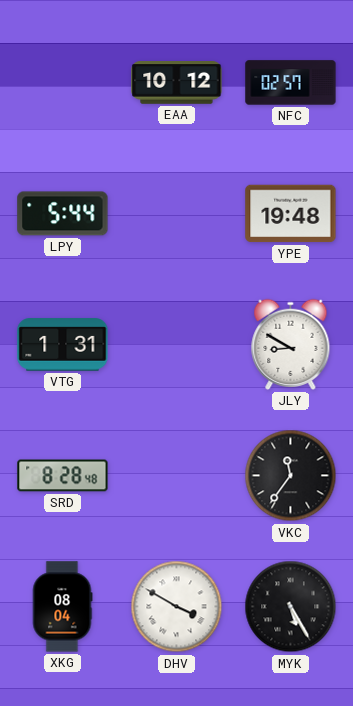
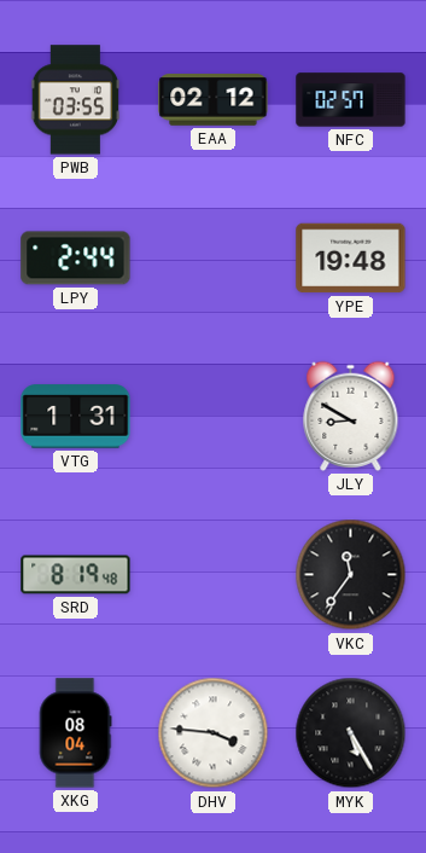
PWB: none -> 03:55
EAA: 10:12 -> 02:12
LPY: 5:44 -> 2:44
SRD: 8:28 -> 8:19
DHV: 3:50 -> 3:46
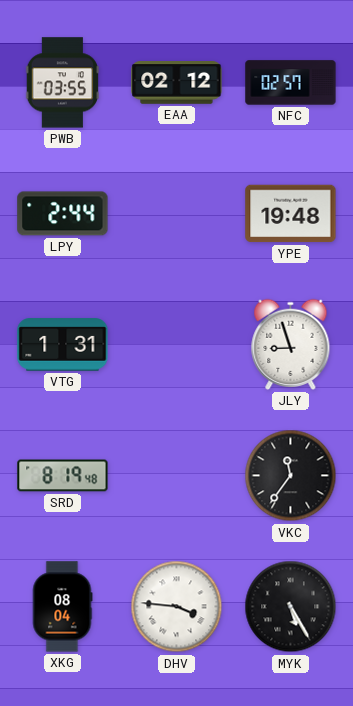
JLY: 8:50 -> 8:57
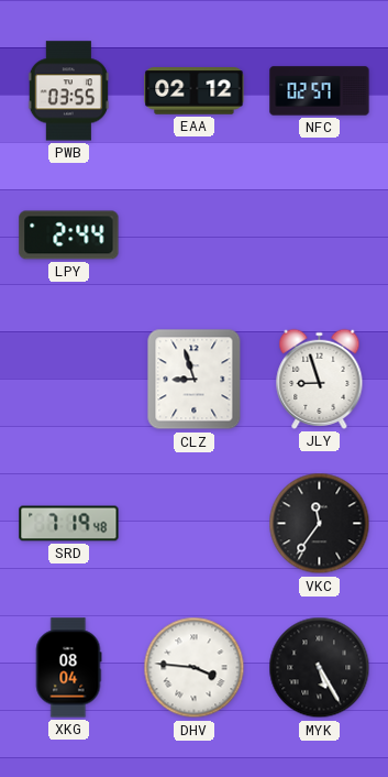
YPE: 19:48 -> none
VTG: 1:31 -> none
CLZ: none -> 8:57
SRD: 8:19 -> 7:19
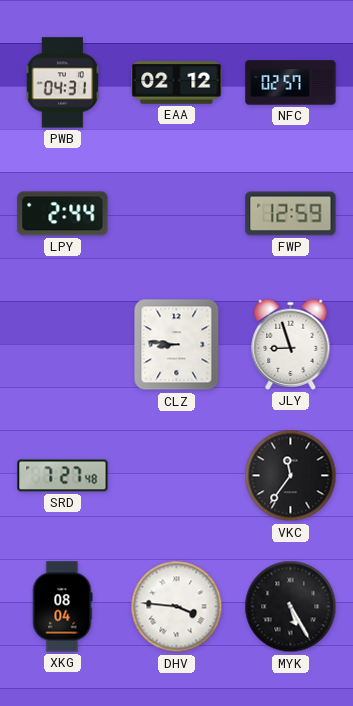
PWB: 03:55 -> 04:31
FWP: none -> 12:59
CLZ: 8:57 -> 8:46
SRD: 7:19 -> 7:27
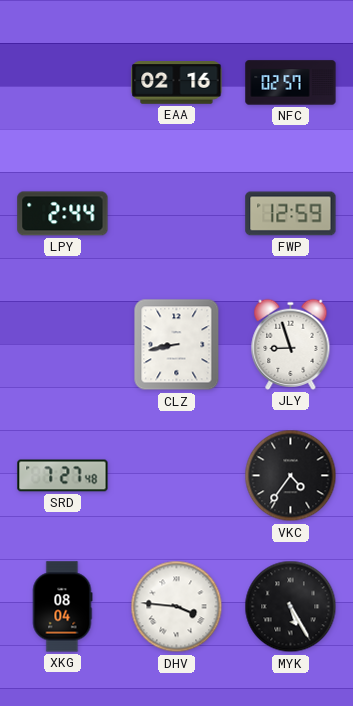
PWB: 04:31 -> none
EAA: 02:12 -> 02:16
CLZ: 8:46 -> 8:43
VKC: 11:36 -> 4:36
